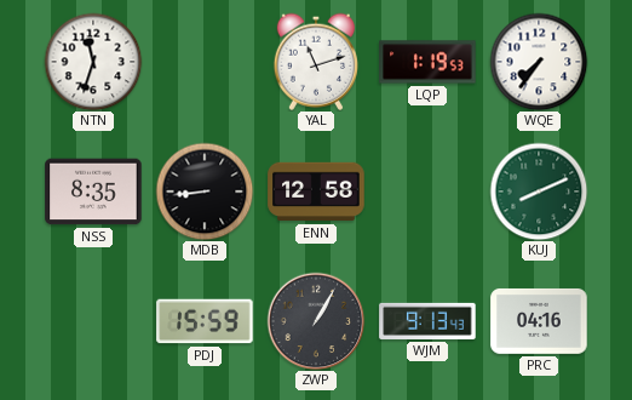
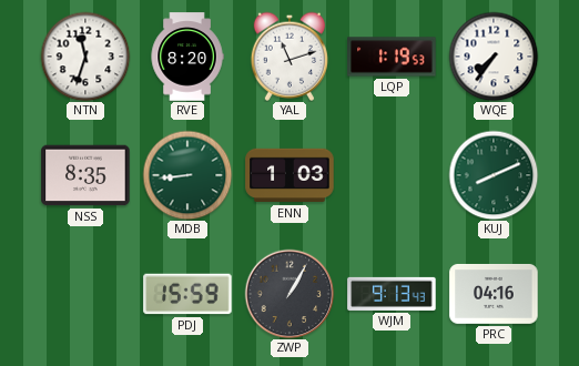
RVE: none -> 8:20
MDB dial: black -> green
ENN: 12:58 -> 1:03
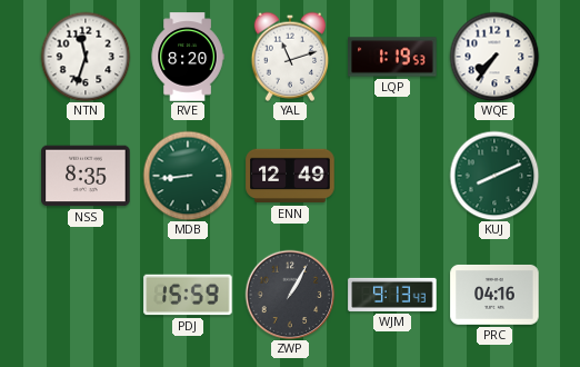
ENN: 1:03 -> 12:49
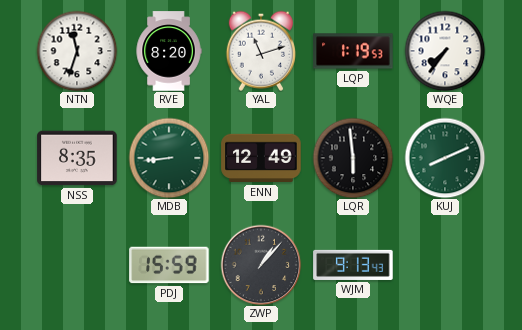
LQR: none -> 5:59
ZWP: 1:05 -> 1:07
PRC: 04:16 -> none
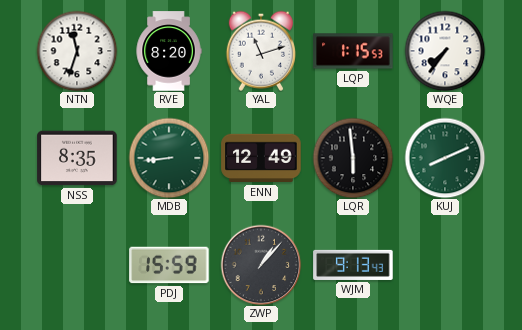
LQP: 1:19 -> 1:15
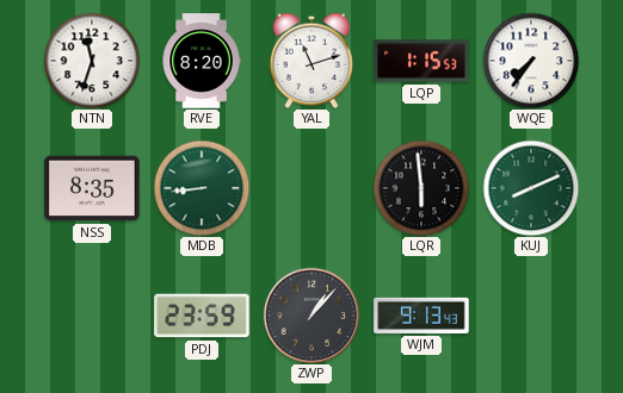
ENN: 12:49 -> none
PDJ: 15:59 -> 23:59
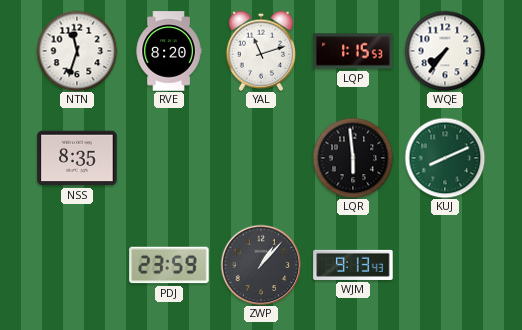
MDB: 8:44 -> none
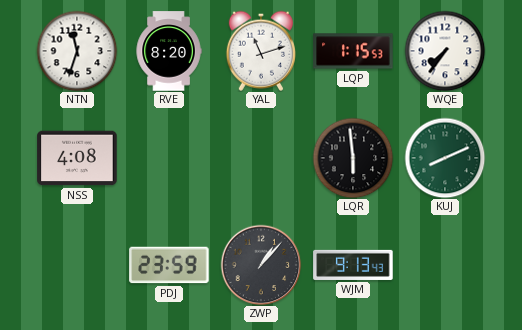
NSS: 8:35 -> 4:08
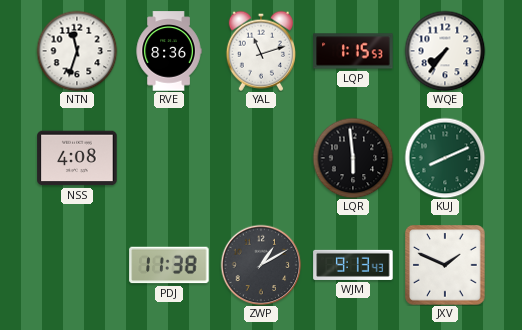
RVE: 8:20 -> 8:36
PDJ: 23:59 -> 11:38
ZWP: 1:07 -> 1:10
JXV: none -> 1:49
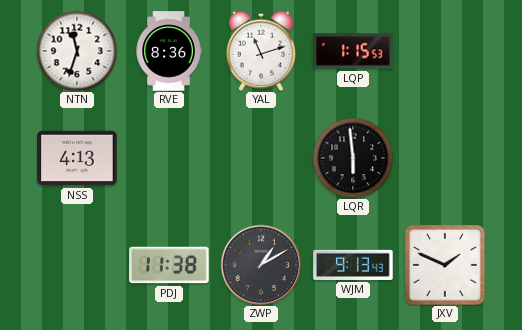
WQE: 7:36 -> none
NSS: 4:08 -> 4:13
KUJ: 8:11 -> none
